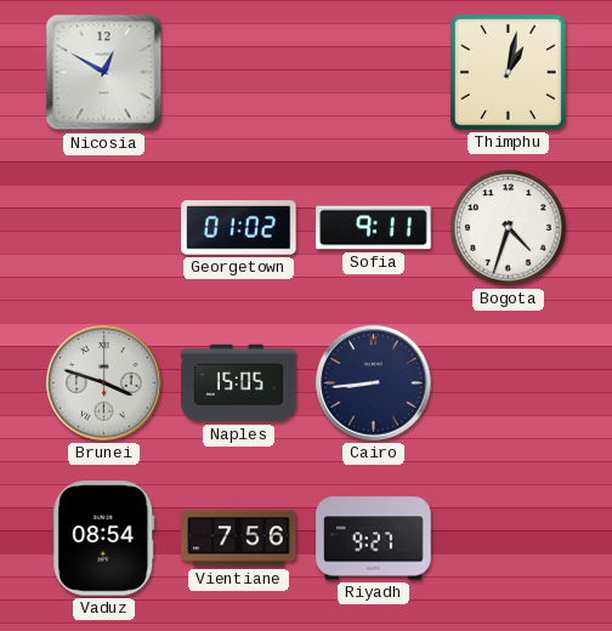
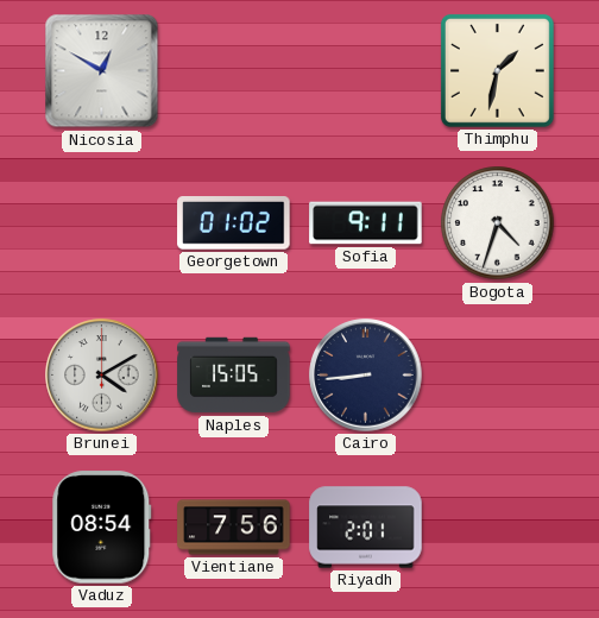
Thimphu: 1:02 -> 1:32
Brunei: 3:48 -> 4:10
Riyadh: 9:27 -> 2:01
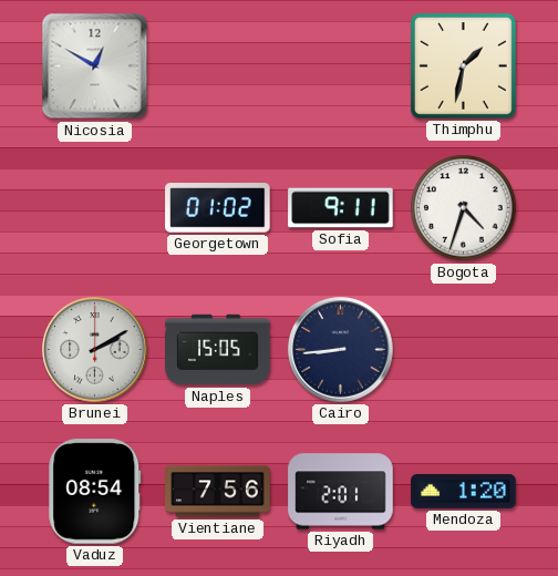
Brunei: 4:10 -> 2:10
Mendoza: none -> 1:20
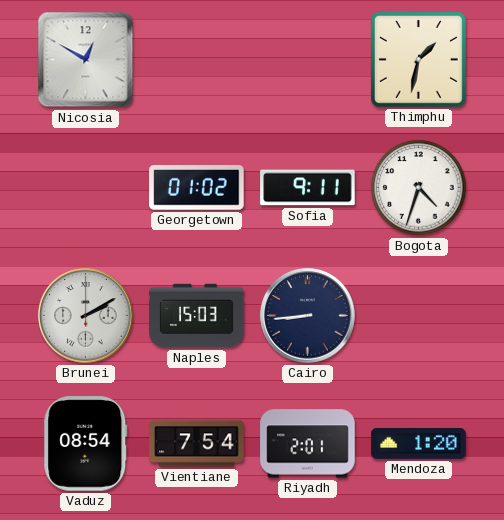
Naples: 15:05 -> 15:03
Vientiane: 7:56 -> 7:54
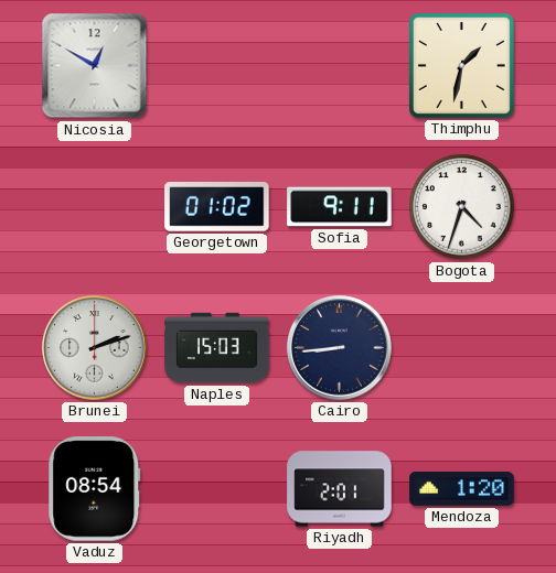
Brunei: 2:10 -> 2:12
Vientiane: 7:54 -> none
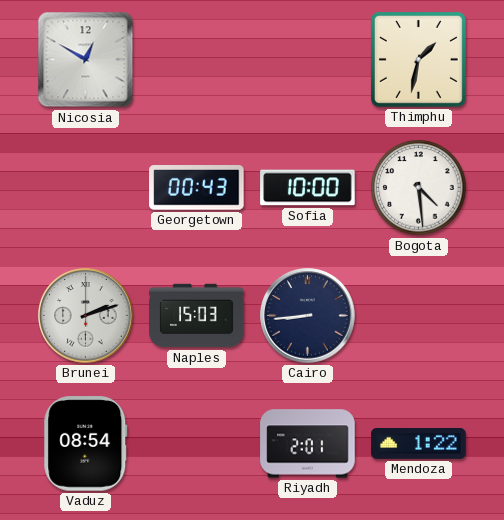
Georgetown: 01:02 -> 00:43
Sofia: 9:11 -> 10:00
Bogota: 4:33 -> 4:29
Mendoza: 1:20 -> 1:22
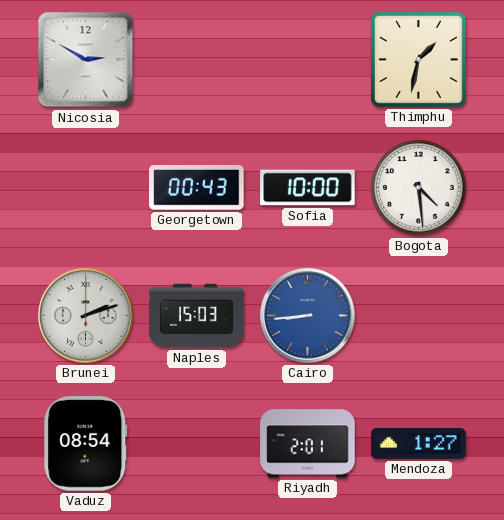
Nicosia: 12:50 -> 2:50
Cairo dial: navy -> blue
Mendoza: 1:22 -> 1:27
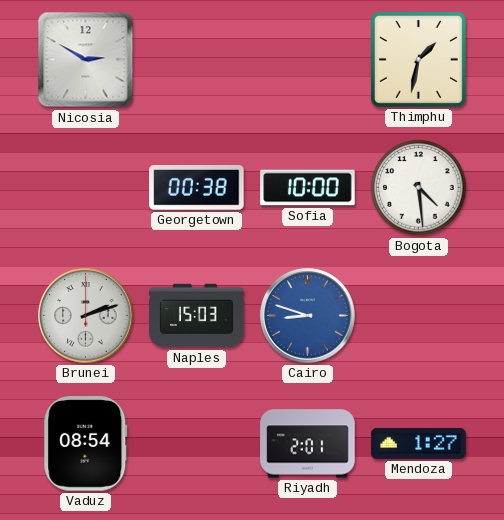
Georgetown: 00:43 -> 00:38
Cairo: 8:44 -> 8:48
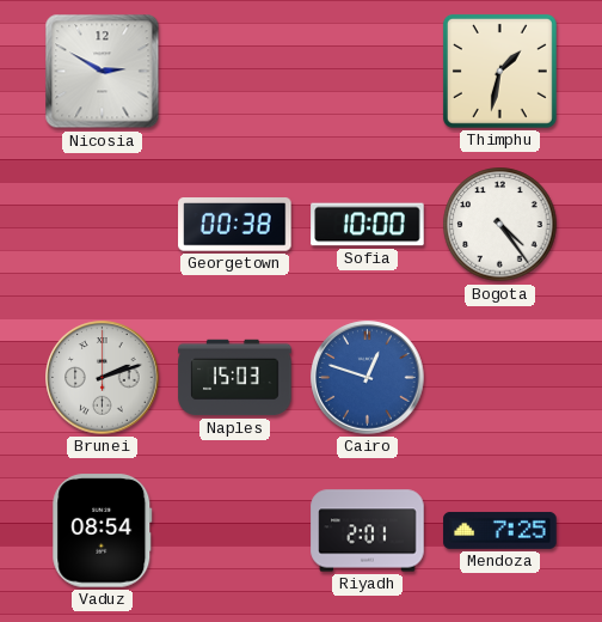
Bogota: 4:29 -> 4:24
Cairo: 8:48 -> 12:48
Mendoza: 1:27 -> 7:25
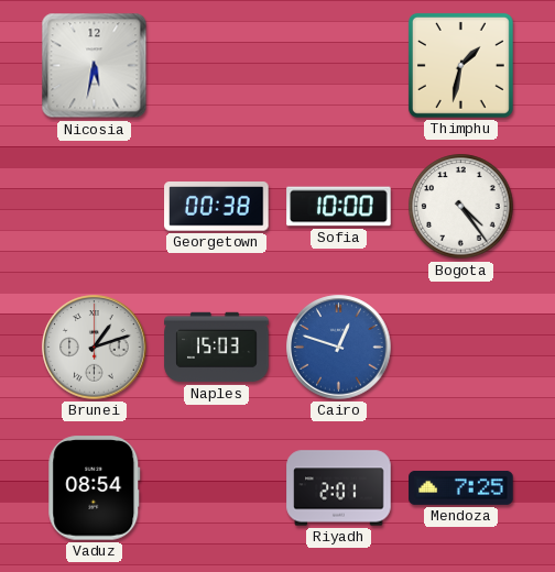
Nicosia: 2:50 -> 5:32
Brunei: 2:12 -> 1:12
